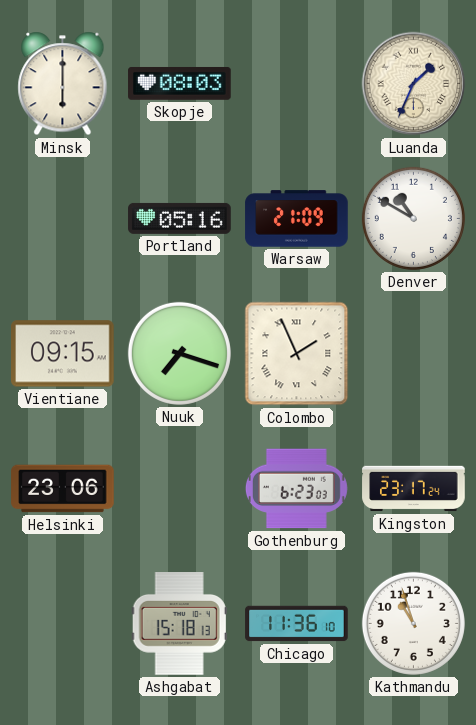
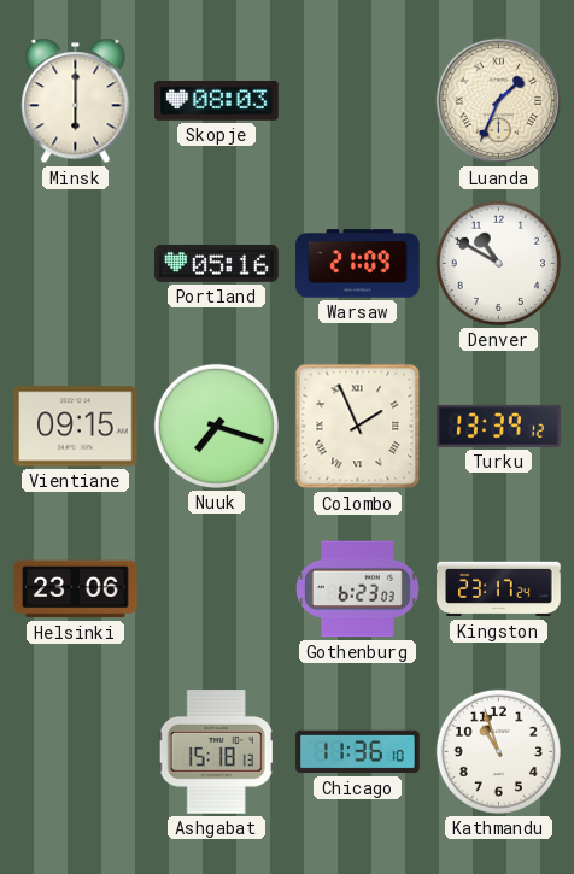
Turku: none -> 13:39
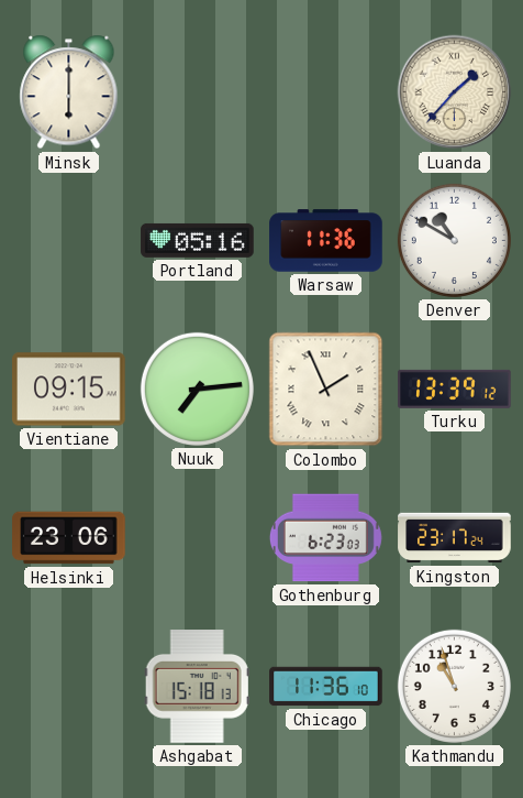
Skopje: 08:03 -> none
Luanda: 1:34 -> 1:37
Warsaw: 21:09 -> 11:36
Nuuk: 7:18 -> 7:14
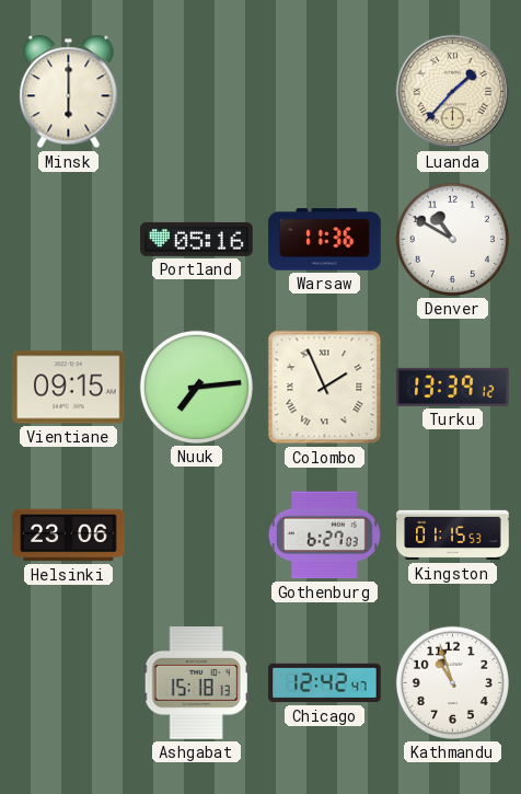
Gothenburg: 6:23 -> 6:27
Kingston: 23:17 -> 01:15
Chicago: 11:36 -> 12:42
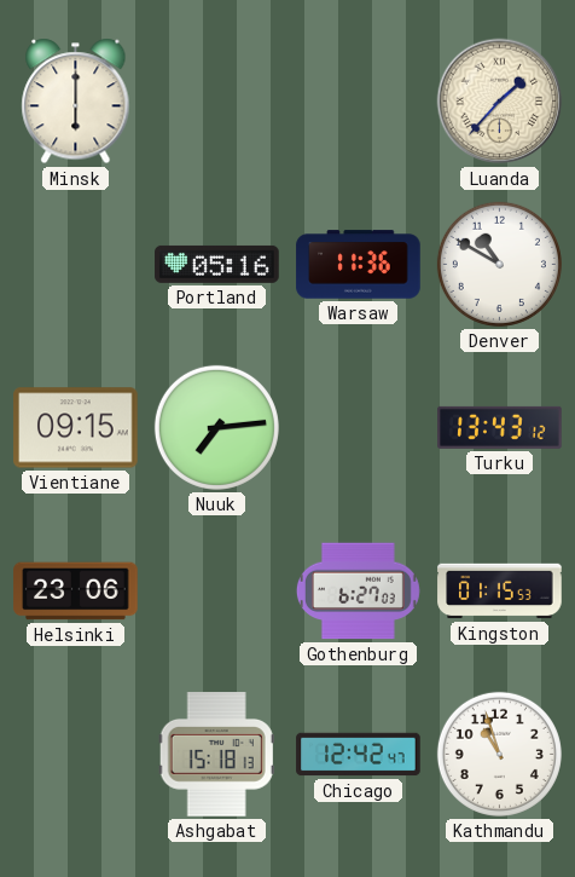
Colombo: 1:56 -> none
Turku: 13:39 -> 13:43
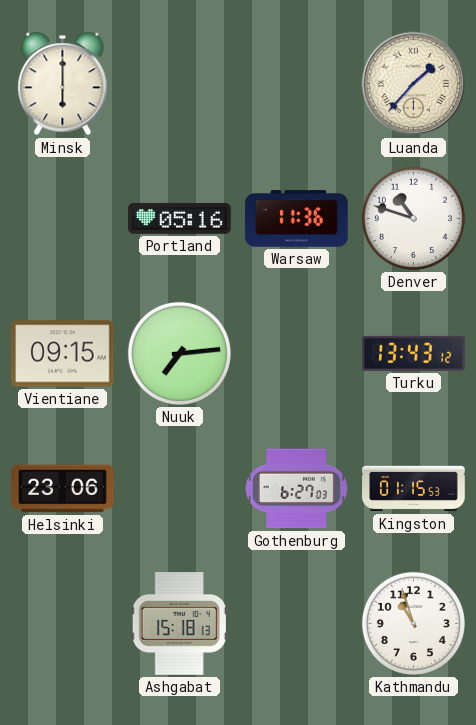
Denver: 10:50 -> 10:48
Chicago: 12:42 -> none
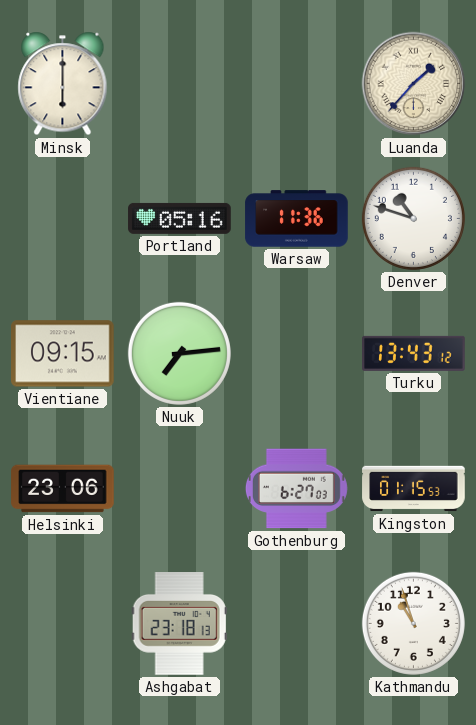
Ashgabat: 15:18 -> 23:18
